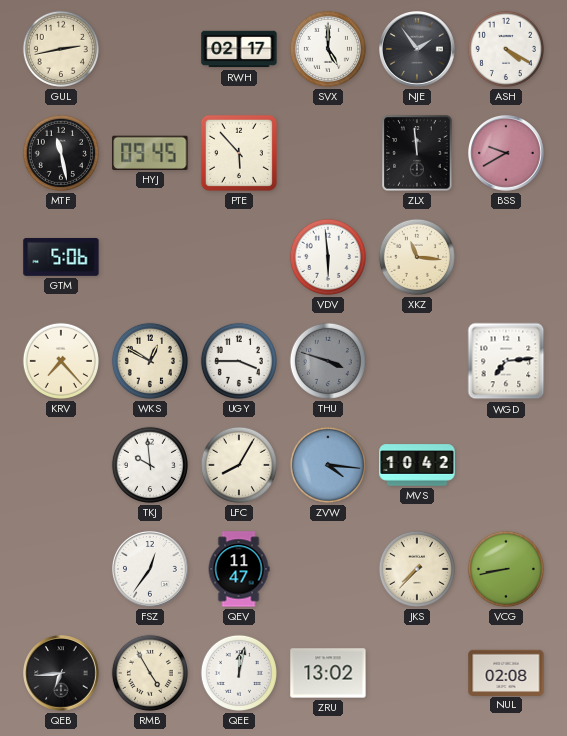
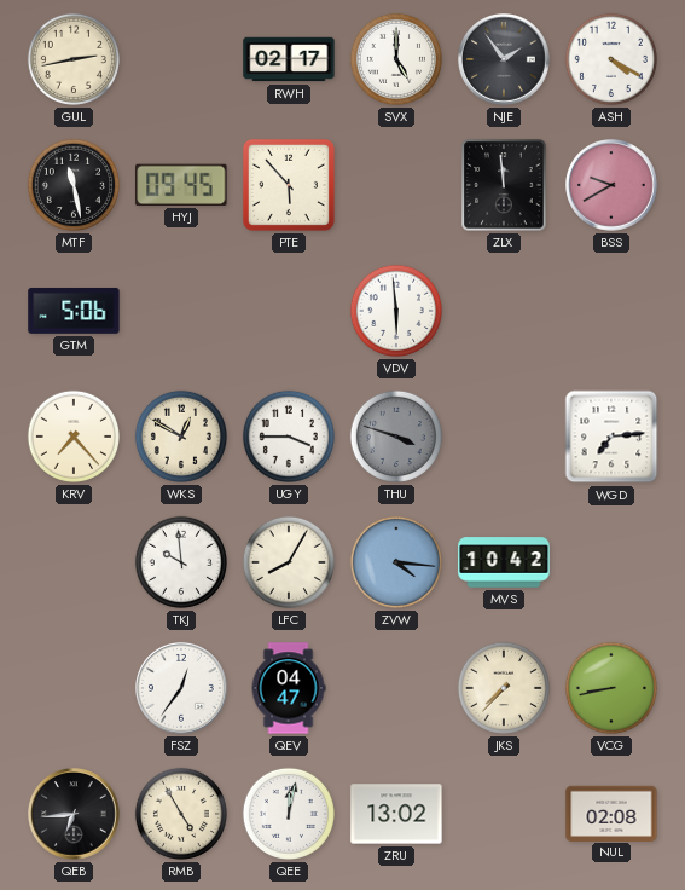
XKZ: 11:16 -> none
QEV: 11:47 -> 04:47
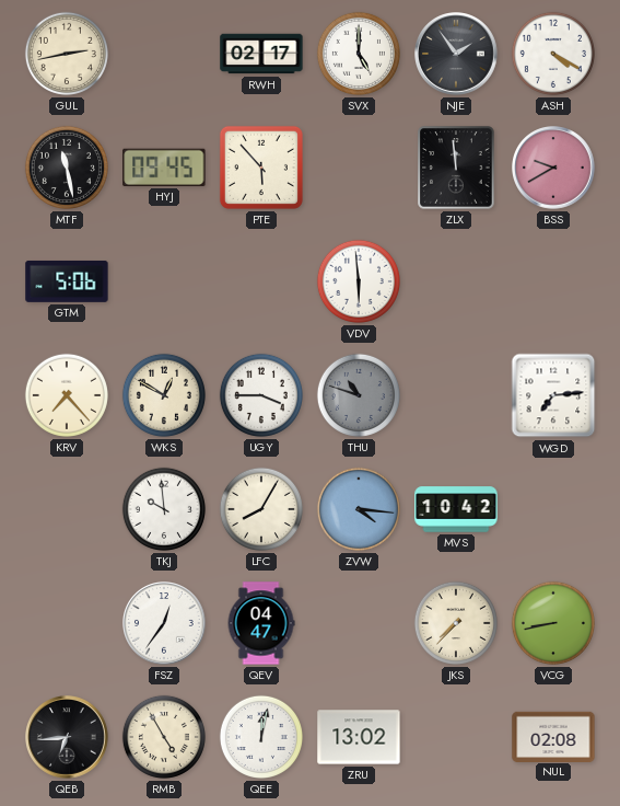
THU: 3:48 -> 10:48
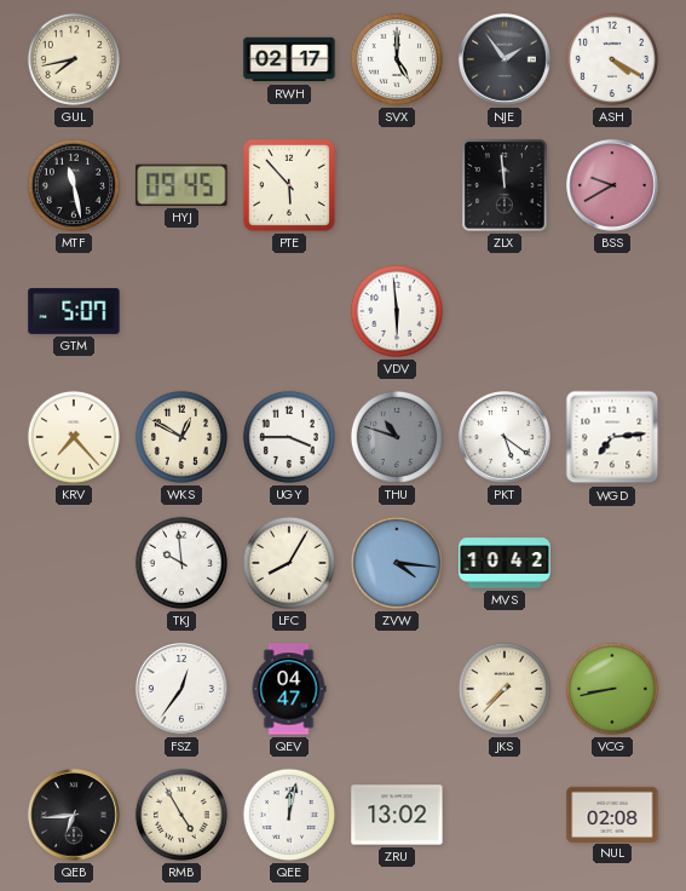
GUL: 2:43 -> 7:43
GTM: 5:06 -> 5:07
PKT: none -> 5:21
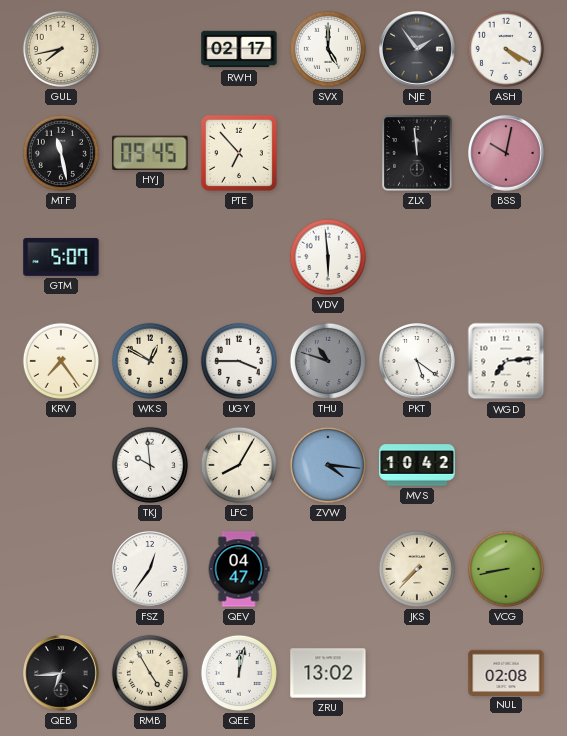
PTE: 5:53 -> 6:53
BSS: 9:40 -> 10:02
KRV: 7:23 -> 7:24
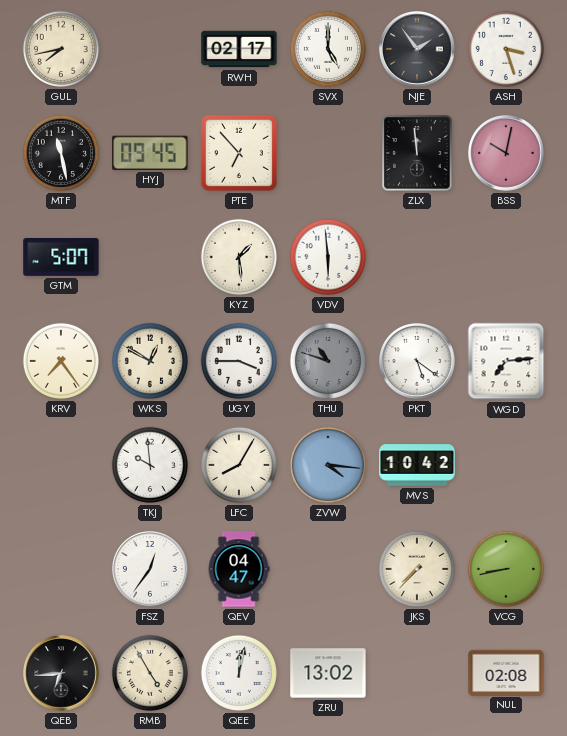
ASH: 4:20 -> 3:27
KYZ: none -> 1:29
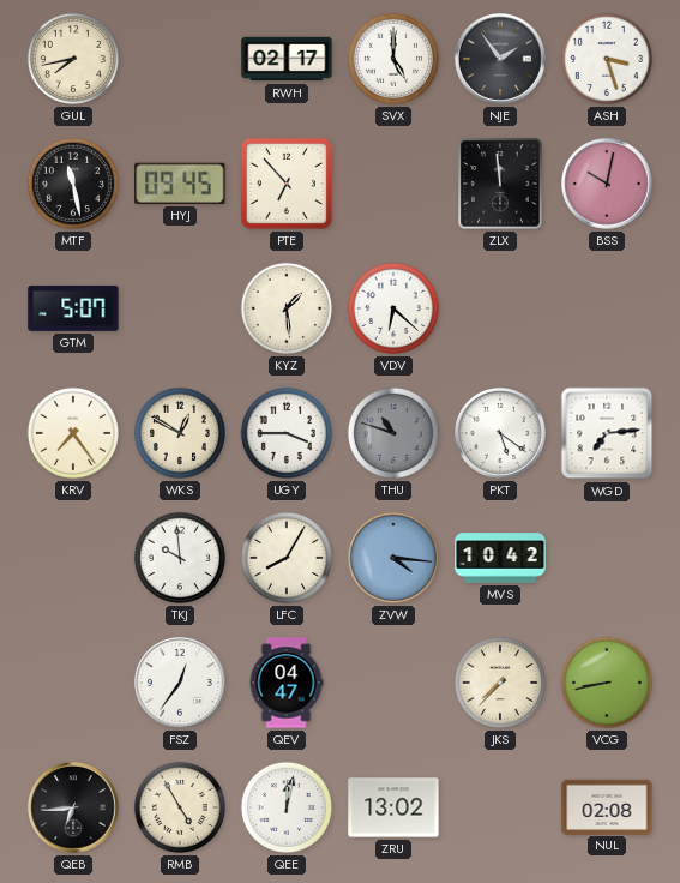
VDV: 5:59 -> 6:22
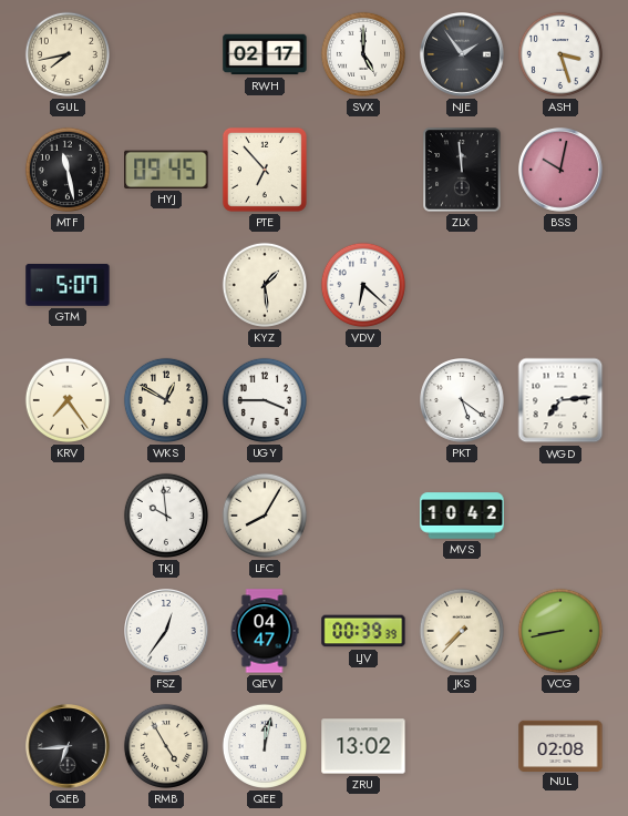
THU: 10:48 -> none
ZVW: 4:16 -> none
LJV: none -> 00:39
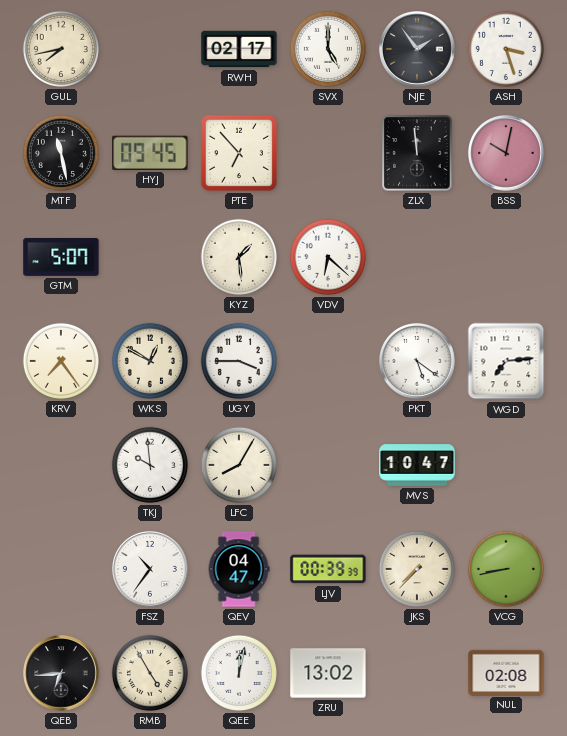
MVS: 10:42 -> 10:47
FSZ: 12:36 -> 10:36
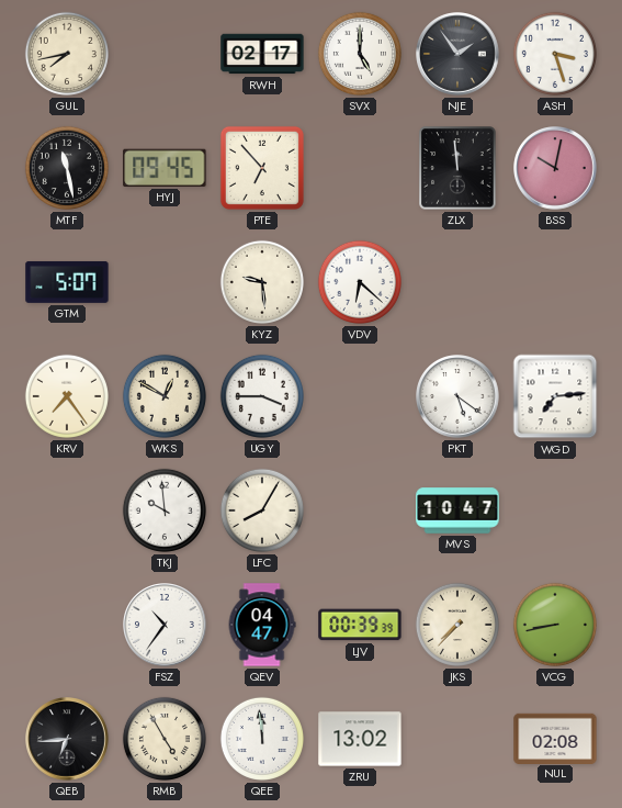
KYZ: 1:29 -> 9:29
QEE: 12:02 -> 11:59
